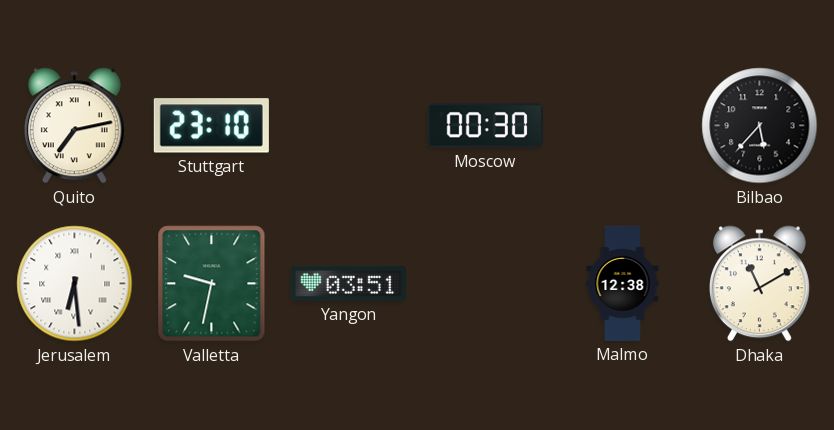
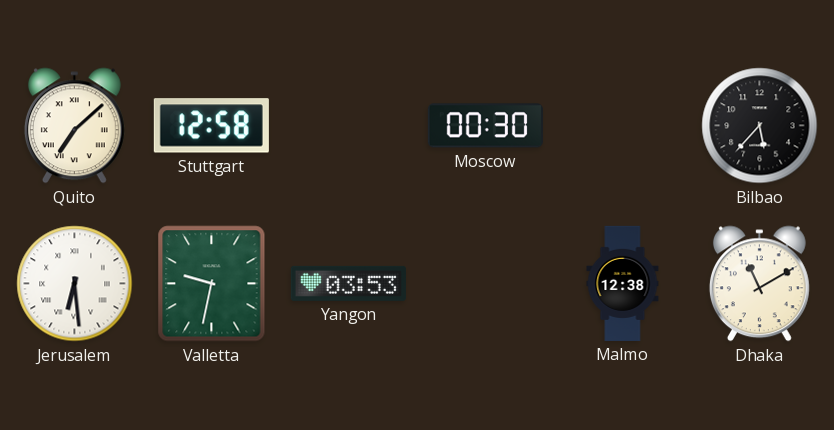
Quito: 7:13 -> 7:08
Stuttgart: 23:10 -> 12:58
Yangon: 03:51 -> 03:53
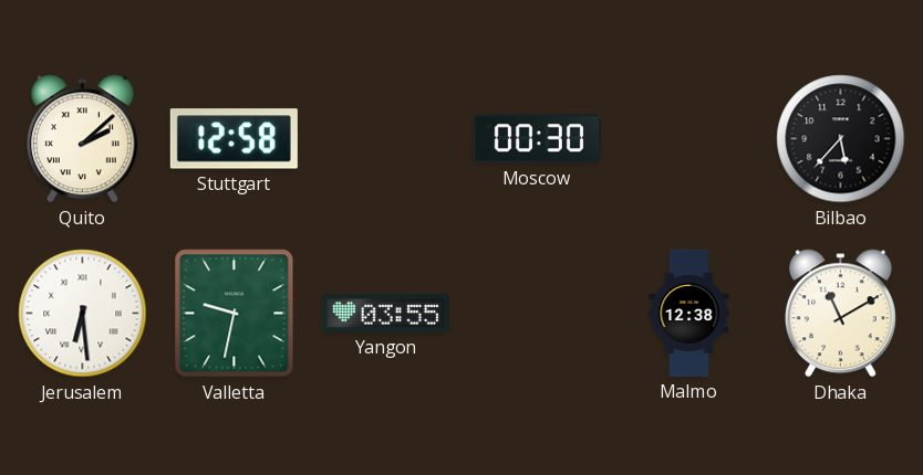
Quito: 7:08 -> 2:08
Yangon: 03:53 -> 03:55
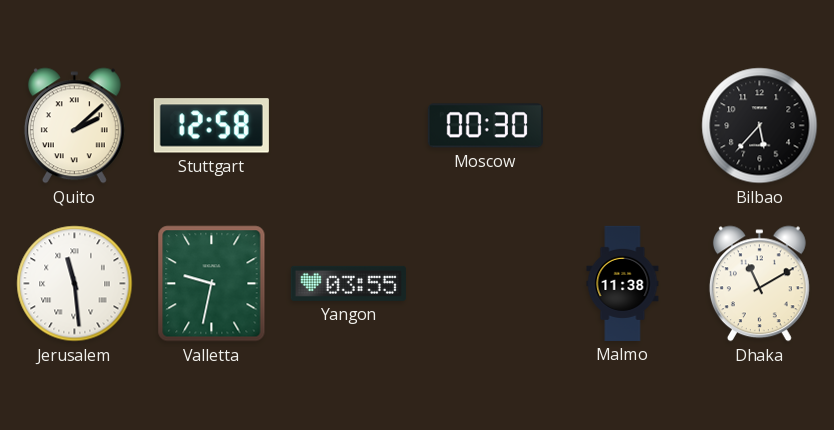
Jerusalem: 6:29 -> 11:29
Malmo: 12:38 -> 11:38
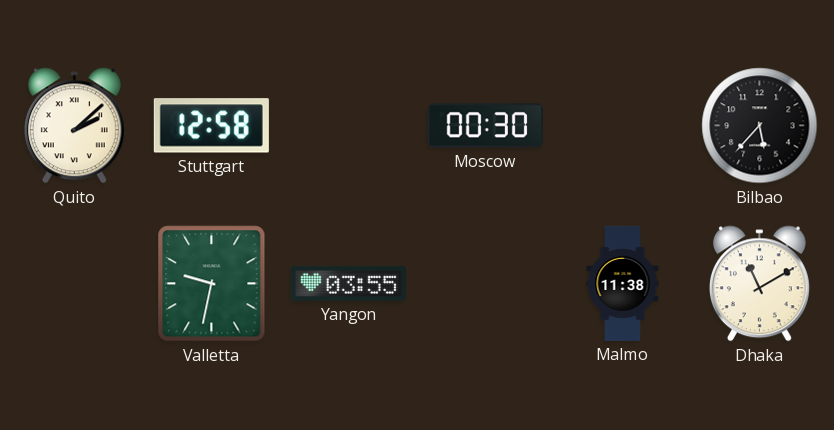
Jerusalem: 11:29 -> none
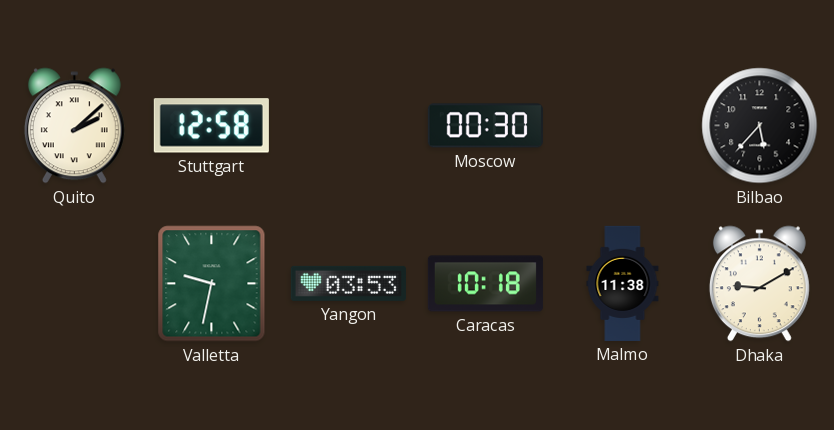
Yangon: 03:55 -> 03:53
Caracas: none -> 10:18
Dhaka: 11:10 -> 9:10
